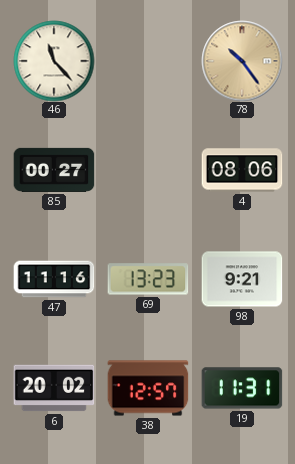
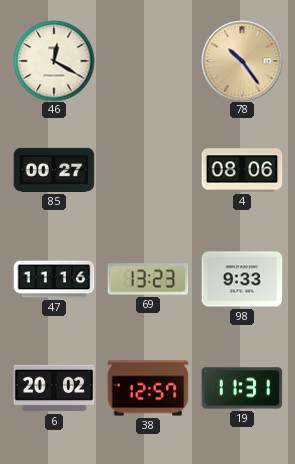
46: 11:23 -> 12:20
98: 9:21 -> 9:33
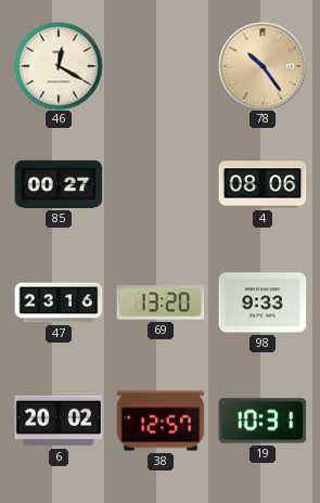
47: 11:16 -> 23:16
69: 13:23 -> 13:20
19: 11:31 -> 10:31
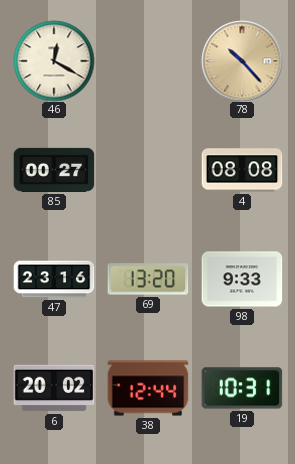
78: 10:24 -> 10:23
4: 08:06 -> 08:08
38: 12:57 -> 12:44
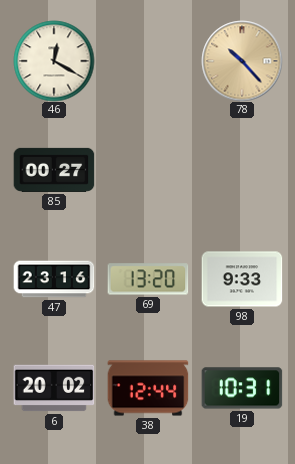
4: 08:08 -> none
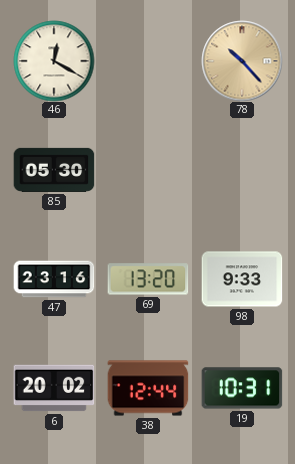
85: 00:27 -> 05:30
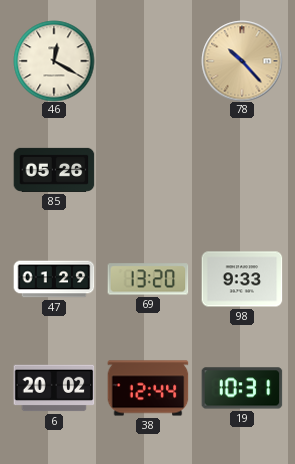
85: 05:30 -> 05:26
47: 23:16 -> 01:29
